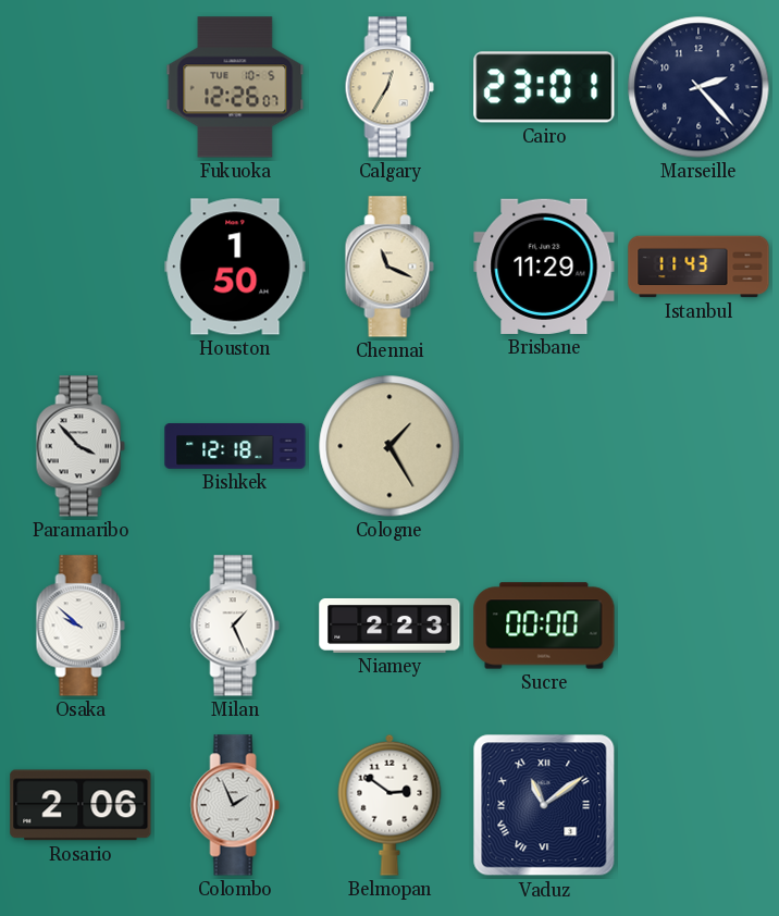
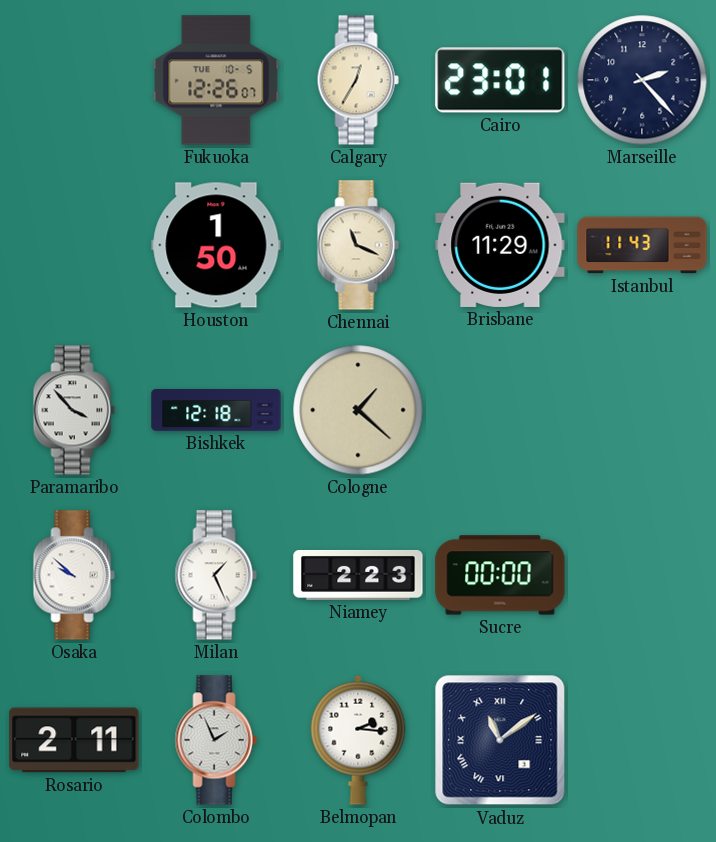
Cologne: 1:25 -> 1:22
Rosario: 2:06 -> 2:11
Belmopan: 2:51 -> 2:16
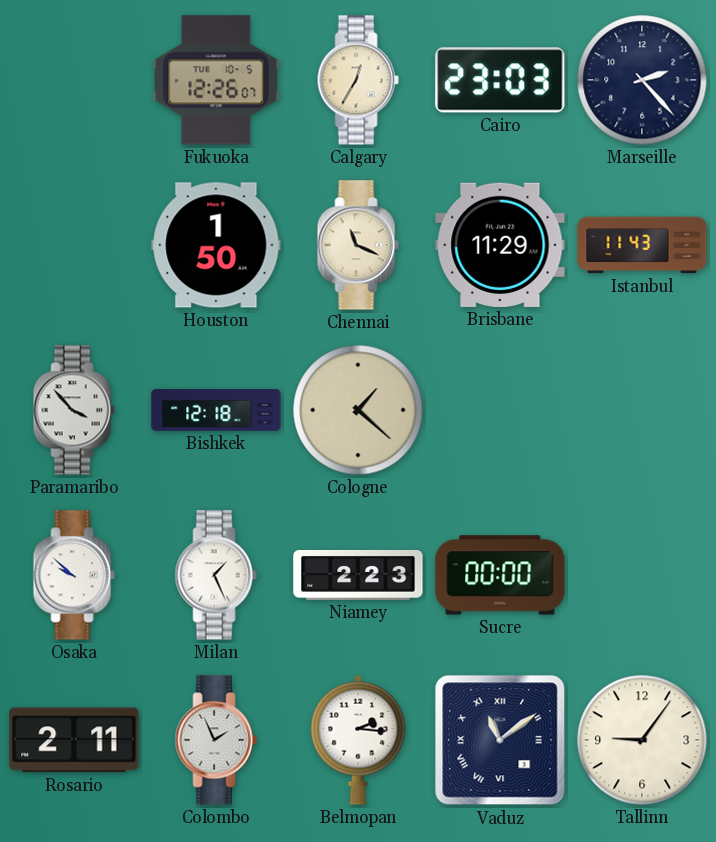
Cairo: 23:01 -> 23:03
Tallinn: none -> 9:06
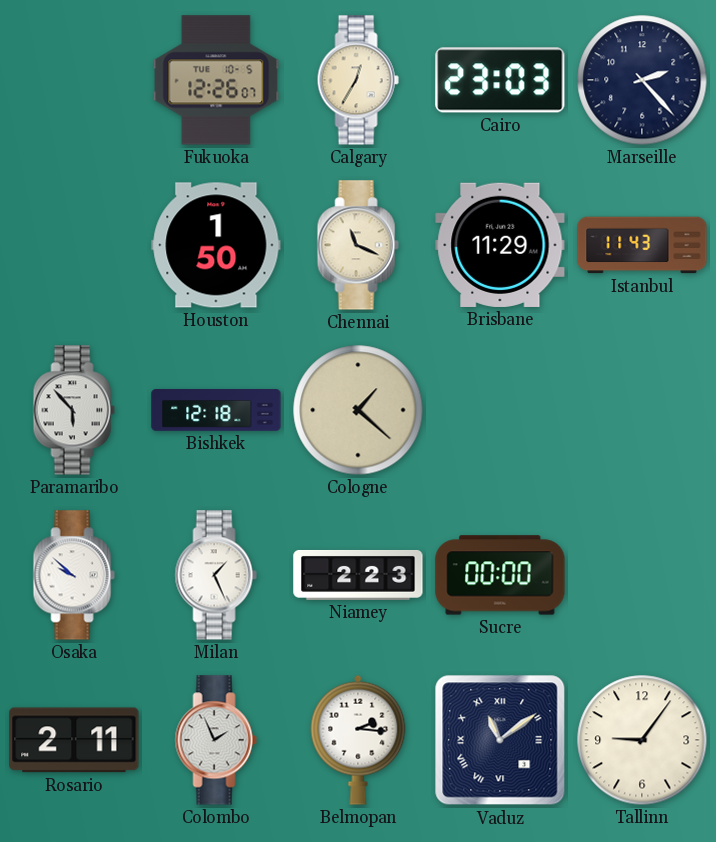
Paramaribo: 3:53 -> 5:53
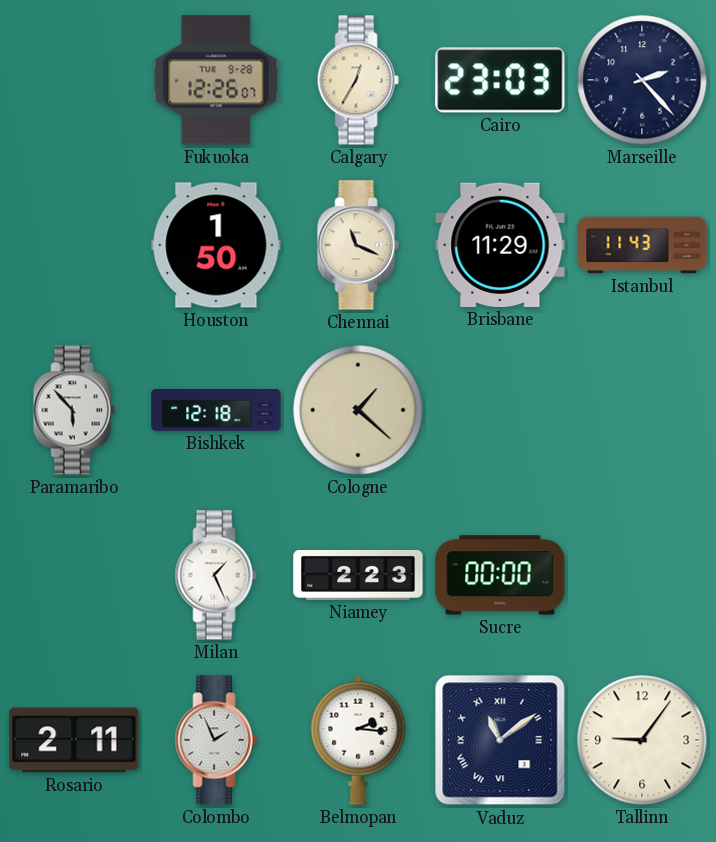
Fukuoka date: TUE 10-5 -> TUE 9-28
Osaka: 9:52 -> none
